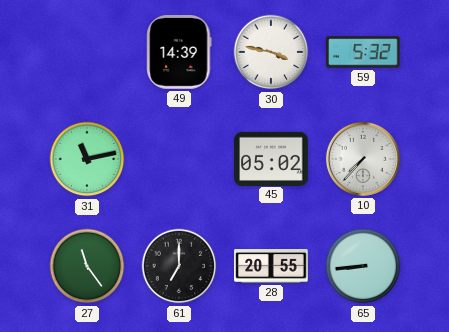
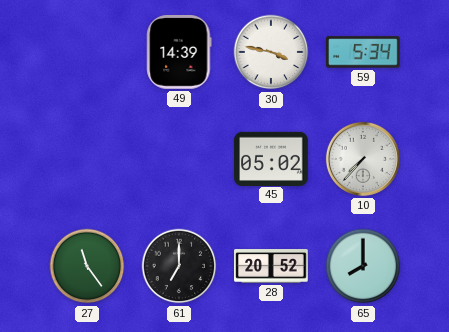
59: 5:32 -> 5:34
31: 11:13 -> none
28: 20:55 -> 20:52
65: 8:44 -> 8:00
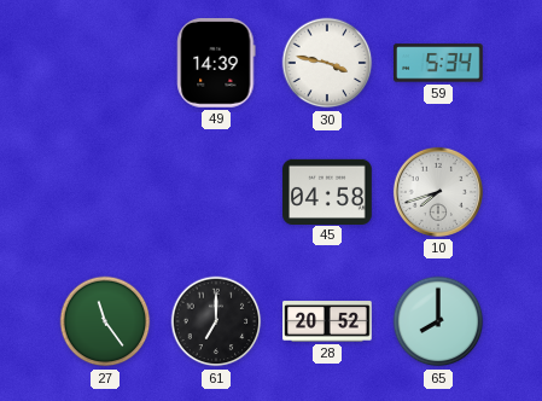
45: 05:02 -> 04:58
10: 7:37 -> 7:42
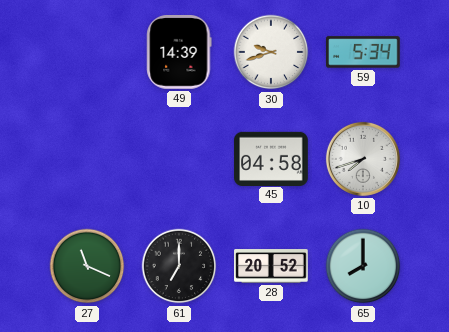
30: 3:47 -> 9:42
27: 11:24 -> 11:19
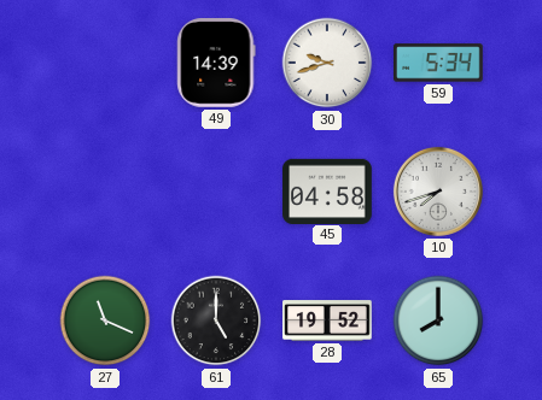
61: 7:00 -> 5:00
28: 20:52 -> 19:52
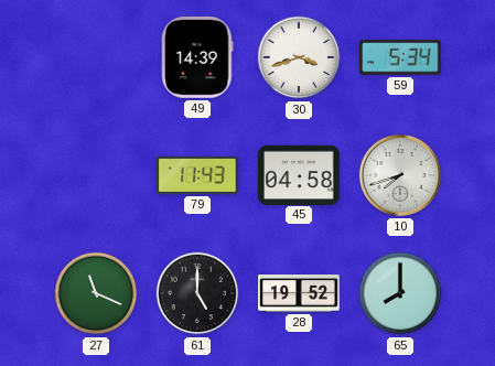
30: 9:42 -> 3:42
79: none -> 11:43
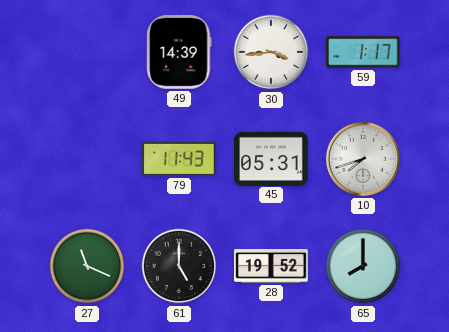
30: 3:42 -> 3:44
59: 5:34 -> 1:17
45: 04:58 -> 05:31
